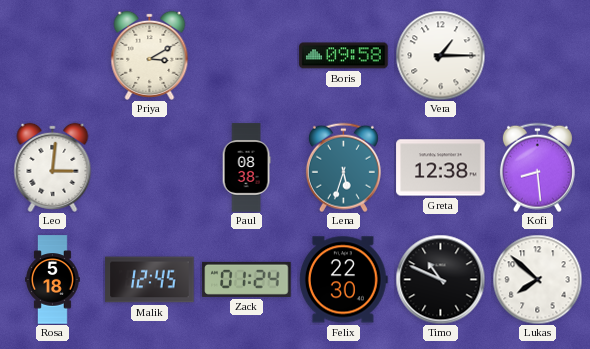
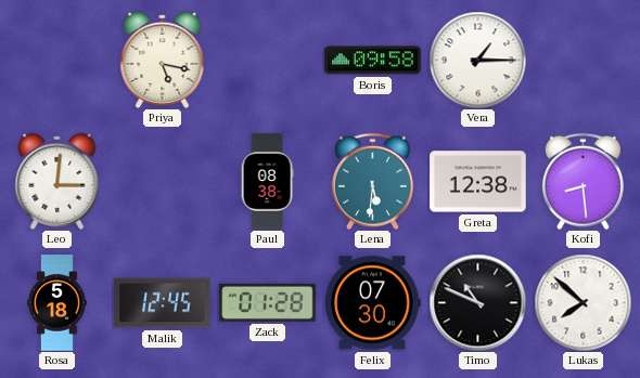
Priya: 3:10 -> 5:17
Lena: 5:33 -> 5:31
Zack: 01:24 -> 01:28
Felix: 22:30 -> 07:30
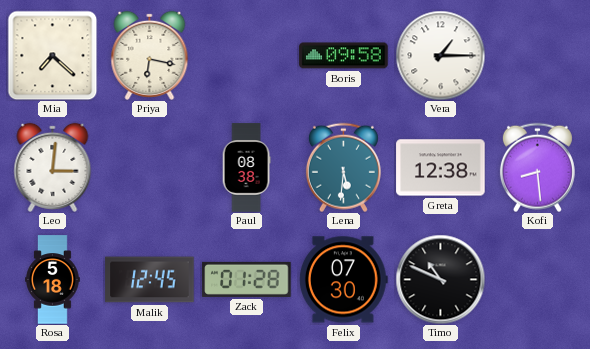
Mia: none -> 7:22
Priya: 5:17 -> 6:17
Lukas: 7:52 -> none
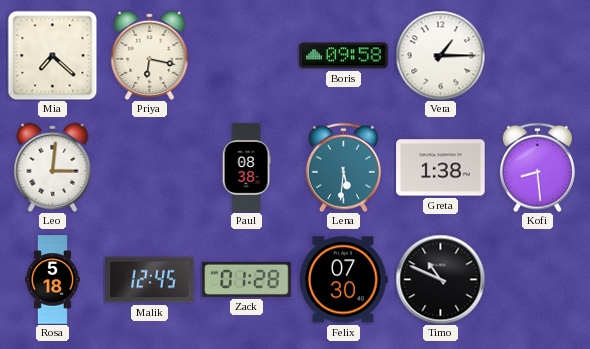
Greta: 12:38 -> 1:38
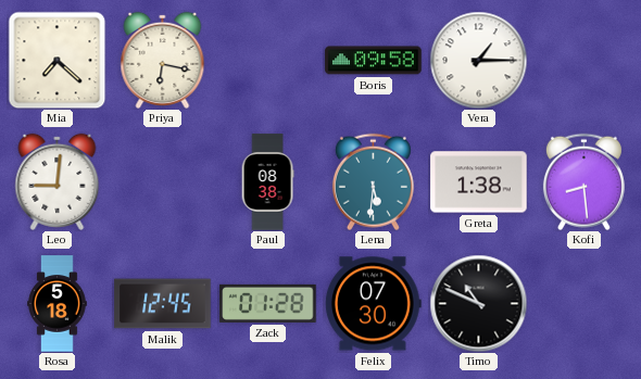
Leo: 3:01 -> 9:01
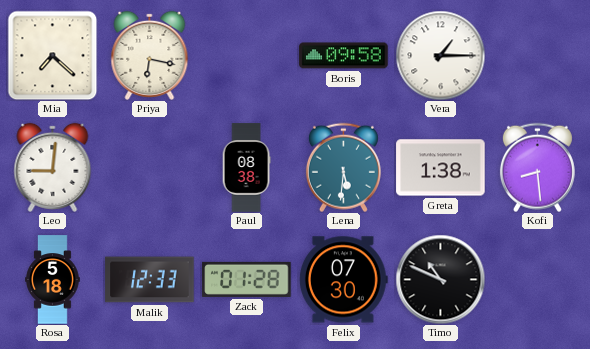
Malik: 12:45 -> 12:33
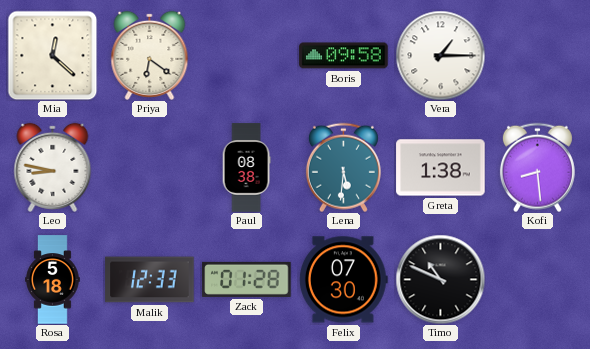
Mia: 7:22 -> 12:22
Priya: 6:17 -> 6:21
Leo: 9:01 -> 8:47
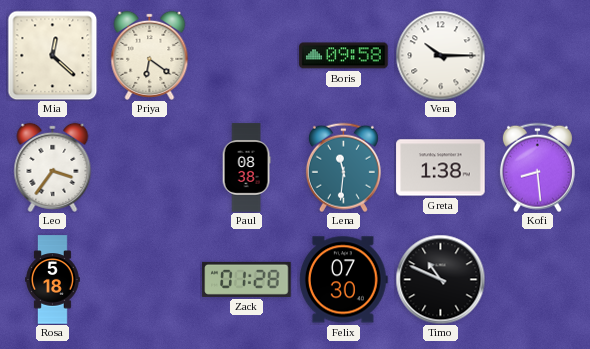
Vera: 1:15 -> 10:15
Leo: 8:47 -> 3:36
Lena: 5:31 -> 11:31
Malik: 12:33 -> none
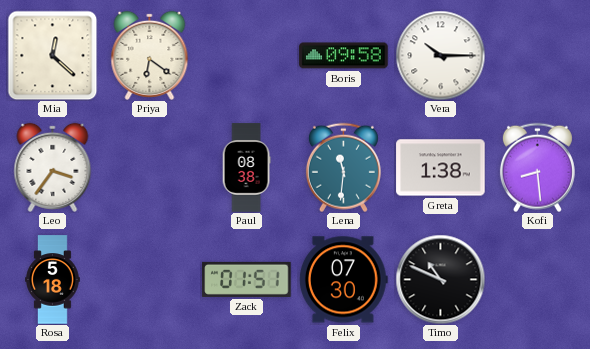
Zack: 01:28 -> 01:51
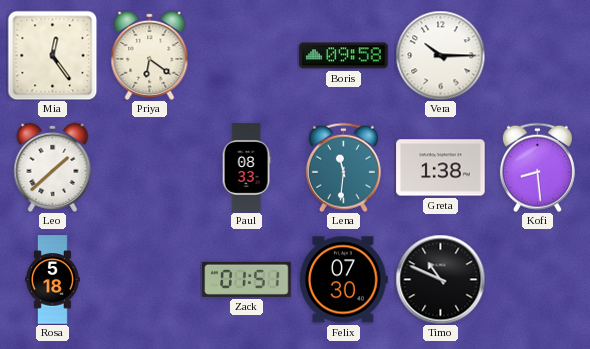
Mia: 12:22 -> 12:24
Leo: 3:36 -> 1:38
Paul: 08:38 -> 08:33
